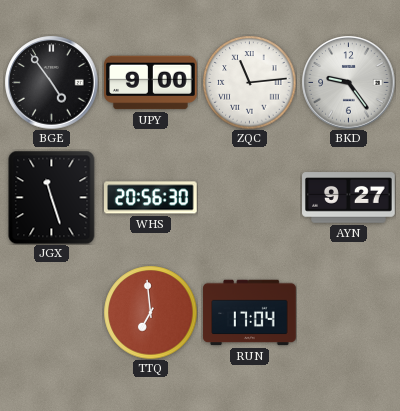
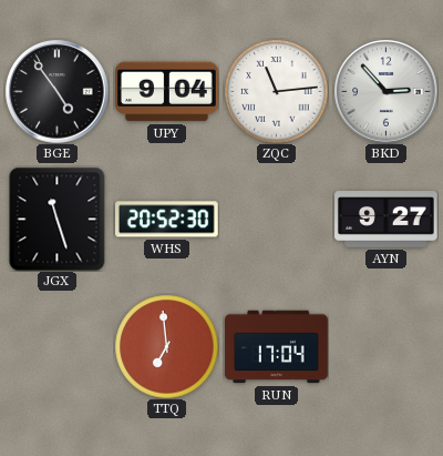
UPY: 9:00 -> 9:04
BKD: 9:24 -> 2:53
WHS: 20:56 -> 20:52
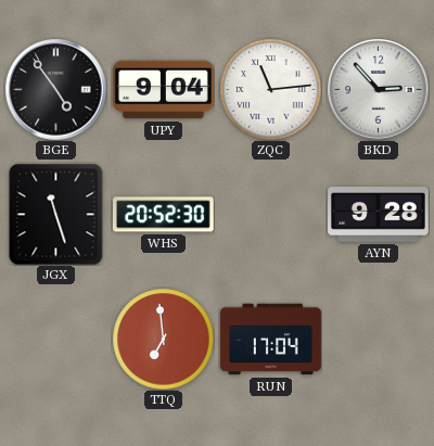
AYN: 9:27 -> 9:28
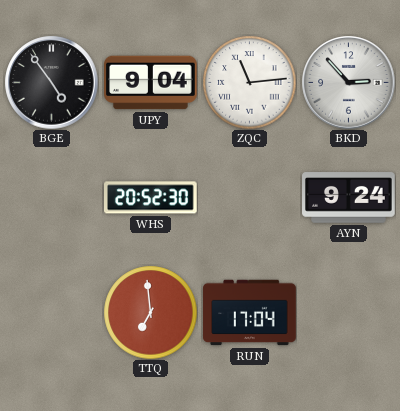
JGX: 11:27 -> none
AYN: 9:28 -> 9:24
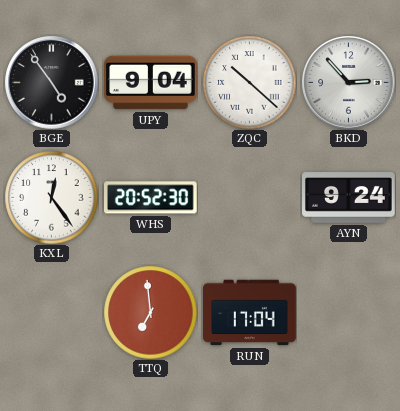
ZQC: 11:14 -> 10:22
KXL: none -> 12:24
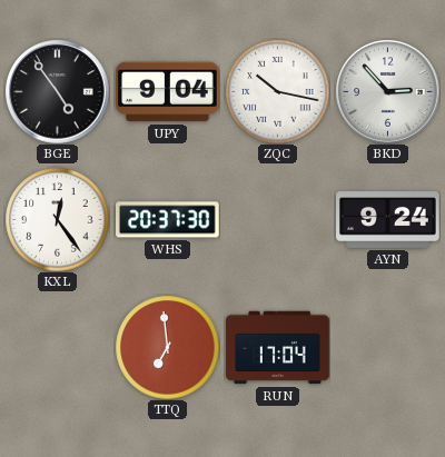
ZQC: 10:22 -> 10:17
WHS: 20:52 -> 20:37
